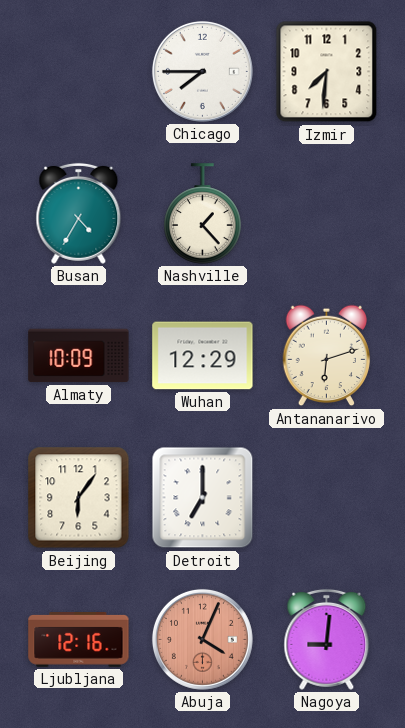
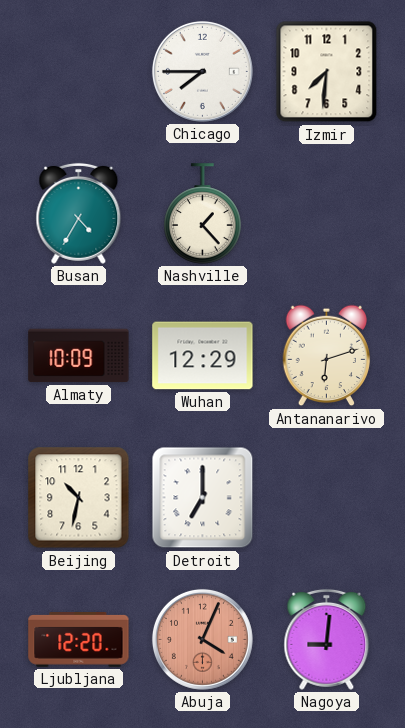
Beijing: 6:06 -> 10:32
Ljubljana: 12:16 -> 12:20
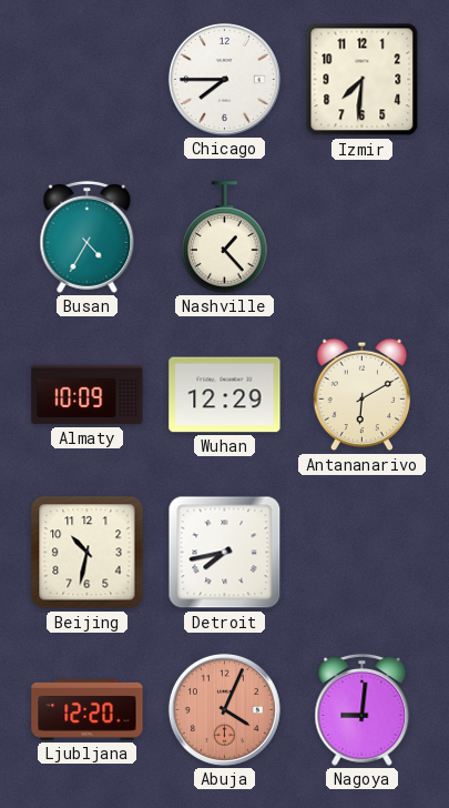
Antananarivo: 6:12 -> 6:10
Detroit: 7:00 -> 7:43
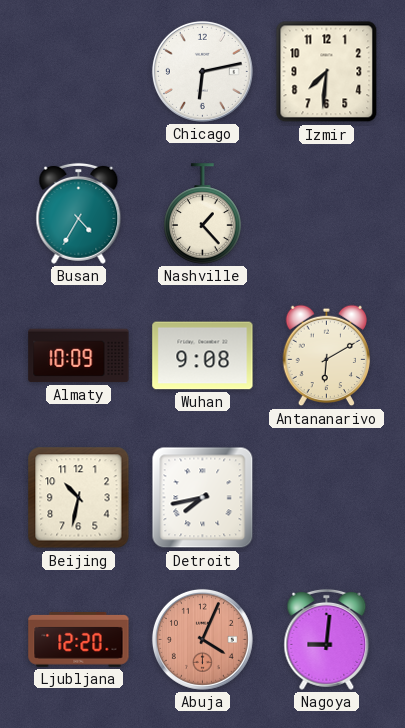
Chicago: 7:45 -> 6:13
Wuhan: 12:29 -> 9:08
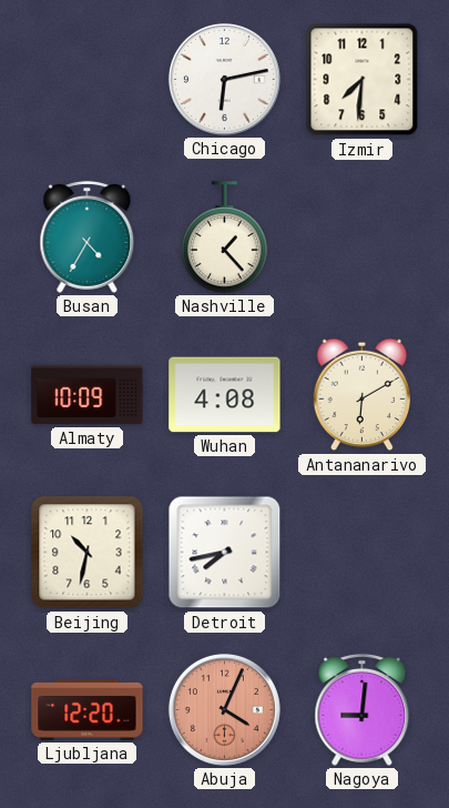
Wuhan: 9:08 -> 4:08
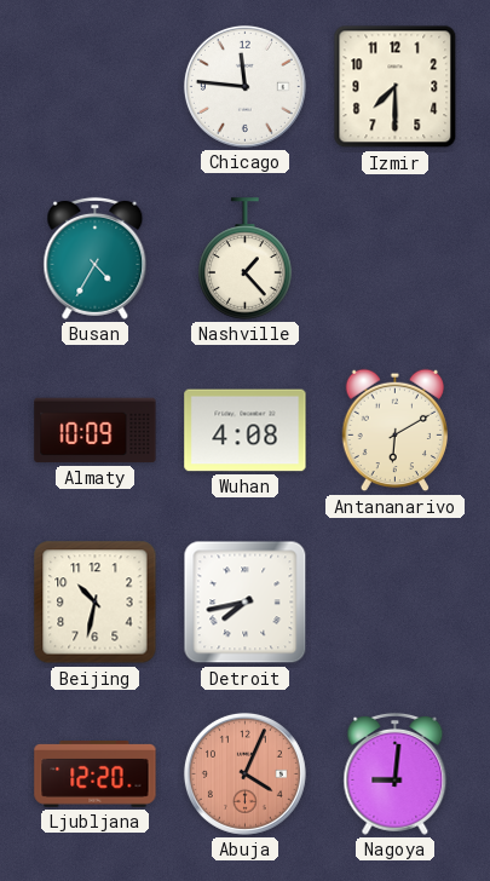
Chicago: 6:13 -> 11:46
Izmir: 7:31 -> 7:30
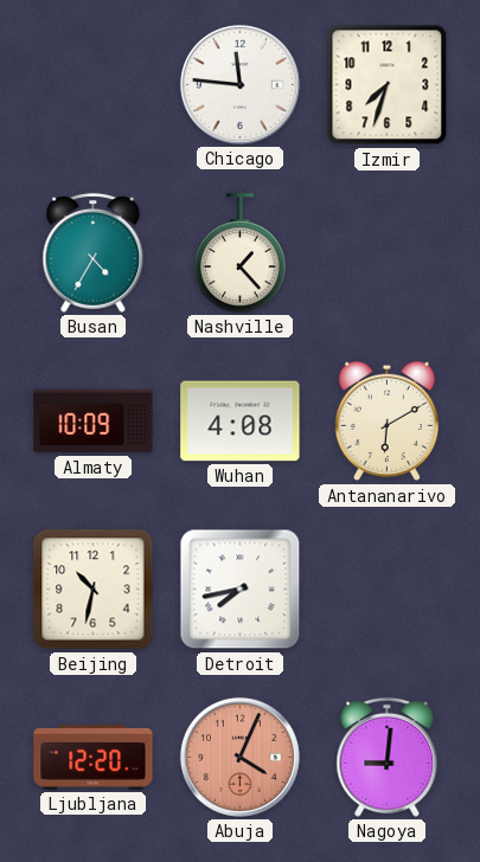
Izmir: 7:30 -> 7:33
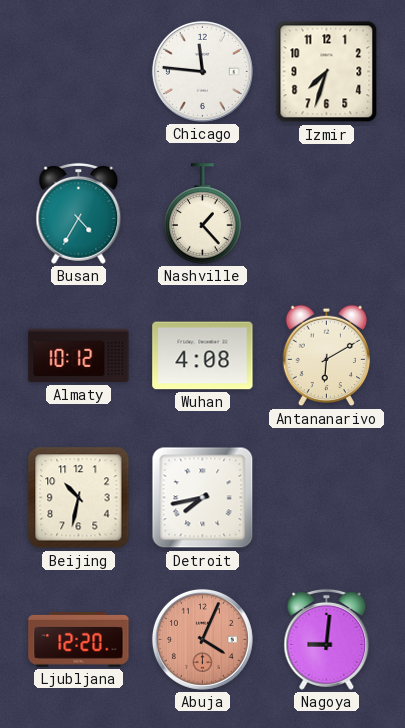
Almaty: 10:09 -> 10:12
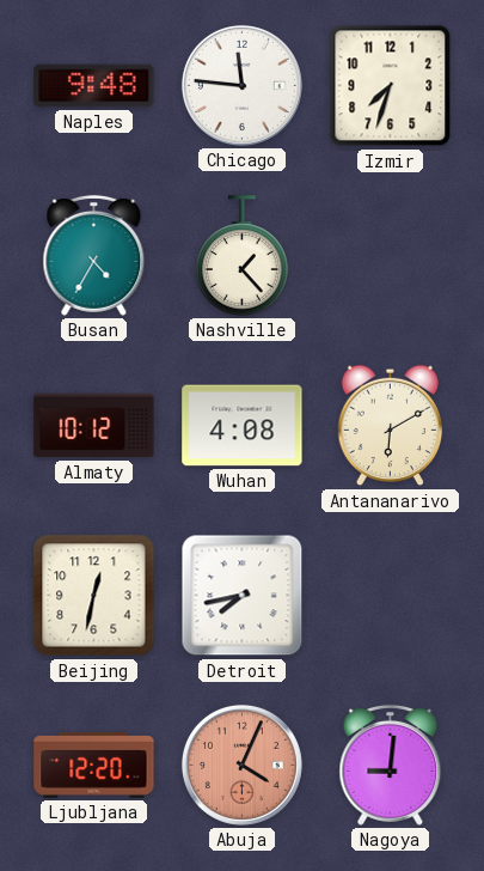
Naples: none -> 9:48
Beijing: 10:32 -> 12:32
